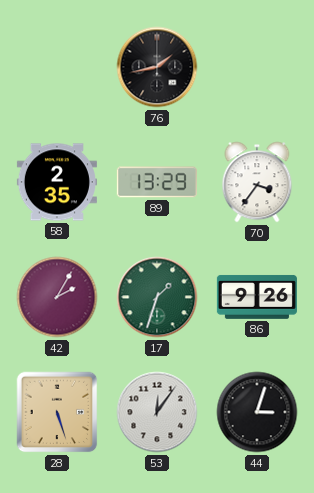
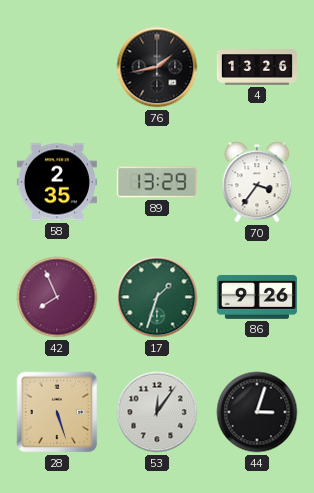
4: none -> 13:26
42: 2:05 -> 7:56
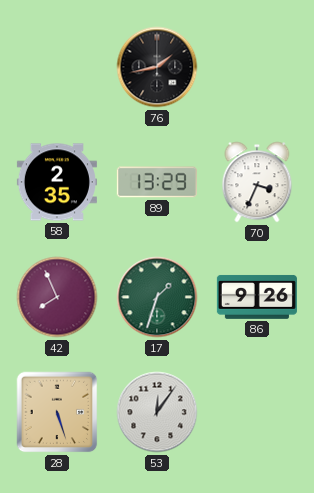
4: 13:26 -> none
70: 3:36 -> 3:34
44: 3:03 -> none
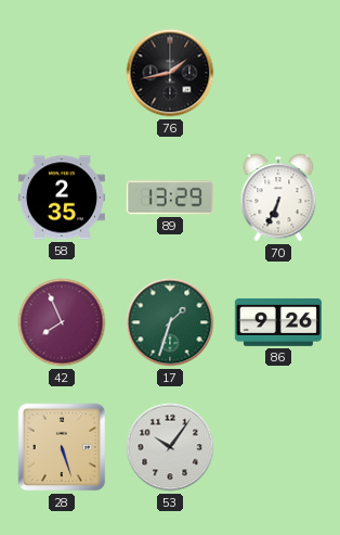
70: 3:34 -> 6:34
53: 12:06 -> 10:06
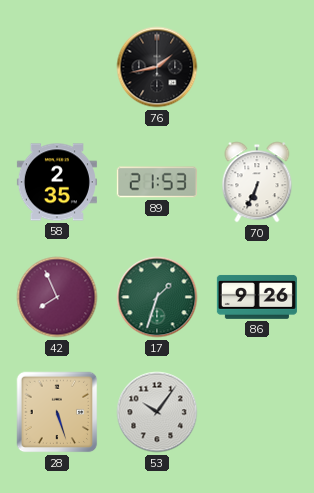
89: 13:29 -> 21:53
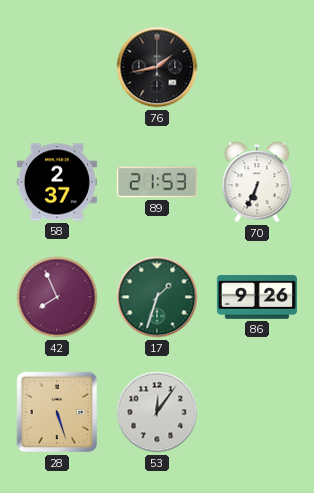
58: 2:35 -> 2:37
53: 10:06 -> 12:06
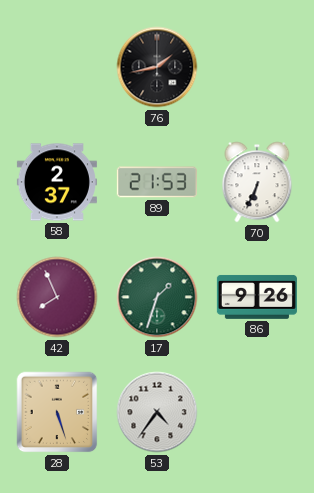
53: 12:06 -> 4:36
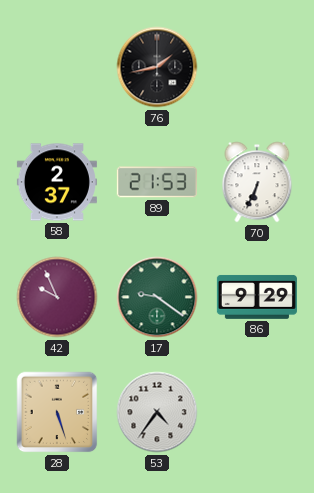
42: 7:56 -> 9:56
17: 1:33 -> 9:21
86: 9:26 -> 9:29
